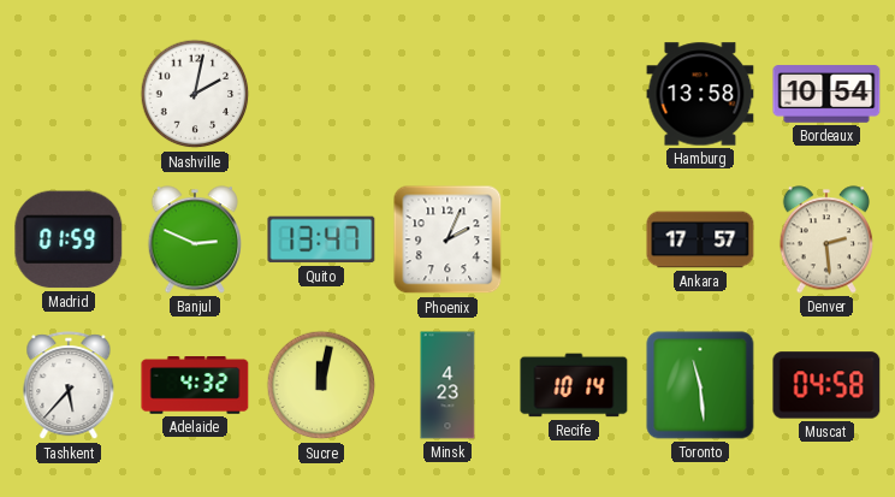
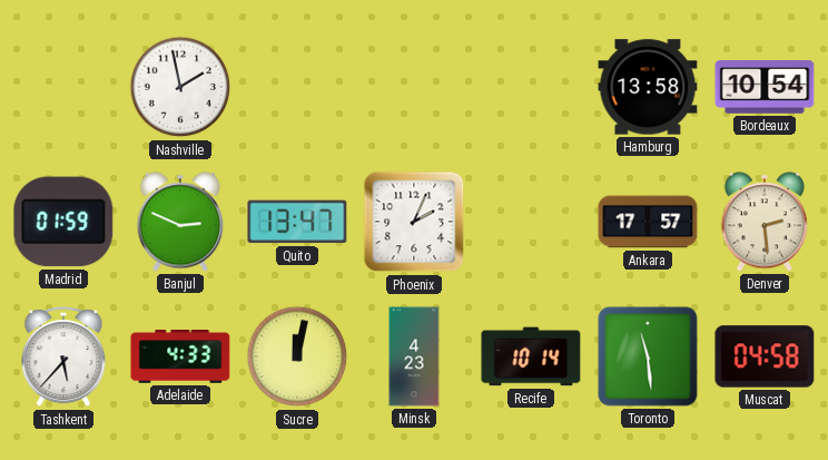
Nashville: 2:02 -> 1:58
Adelaide: 4:32 -> 4:33
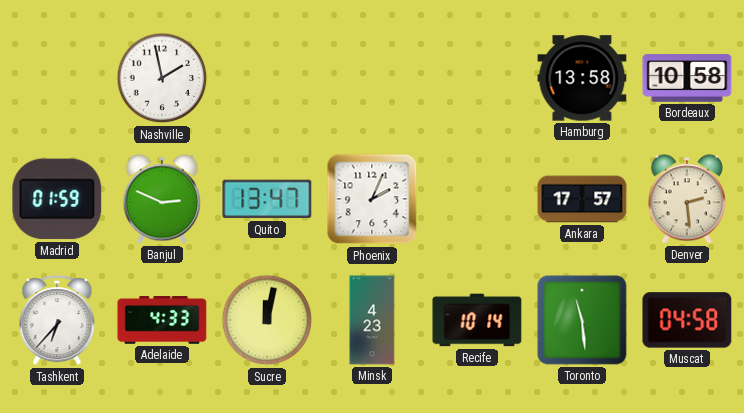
Bordeaux: 10:54 -> 10:58
Tashkent: 5:37 -> 6:37
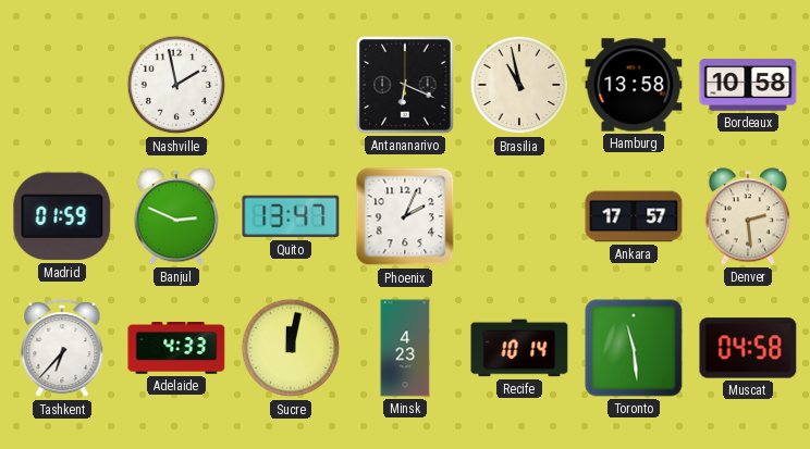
Antananarivo: none -> 6:19
Brasilia: none -> 10:58
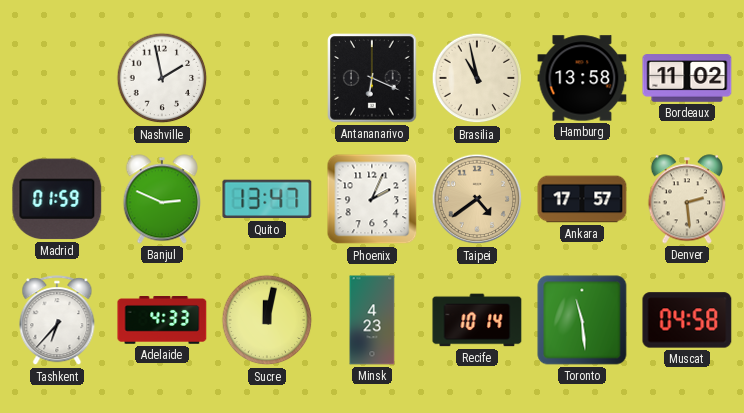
Bordeaux: 10:58 -> 11:02
Taipei: none -> 4:39
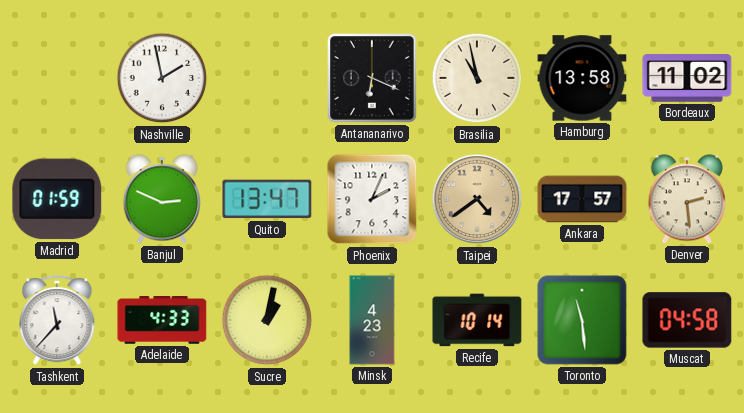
Tashkent: 6:37 -> 11:37
Sucre: 12:02 -> 1:02
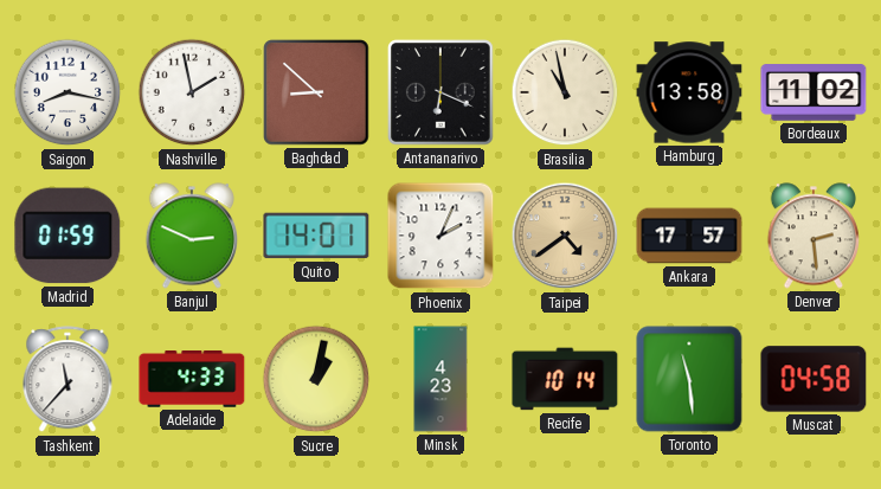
Saigon: none -> 8:17
Baghdad: none -> 8:52
Quito: 13:47 -> 14:01
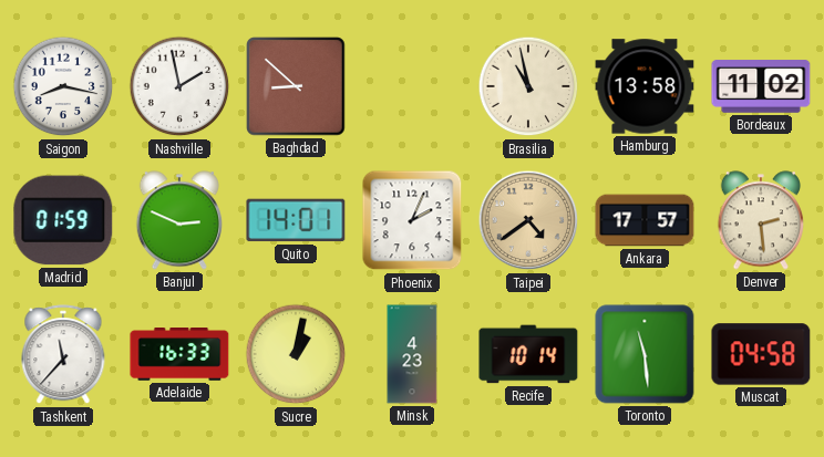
Antananarivo: 6:19 -> none
Adelaide: 4:33 -> 16:33
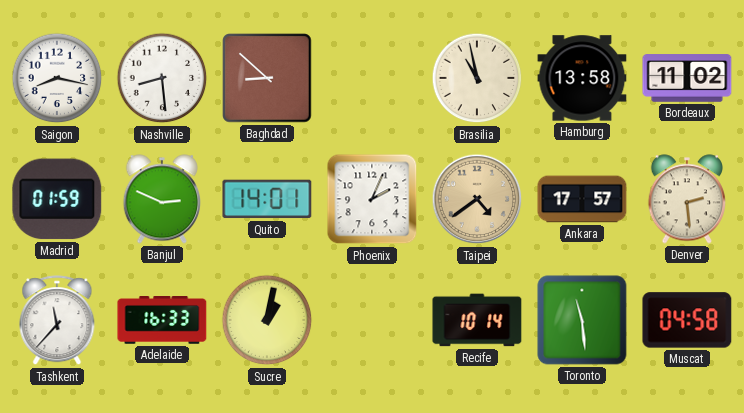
Nashville: 1:58 -> 8:29
Minsk: 4:23 -> none
